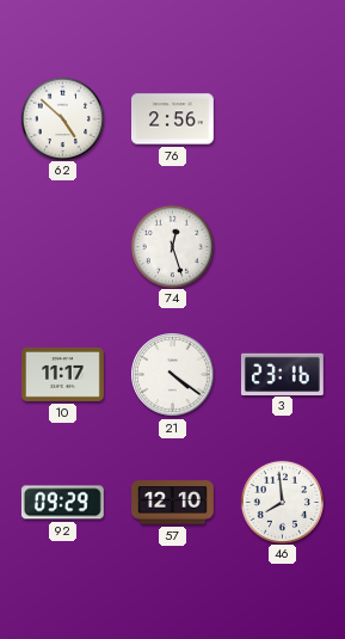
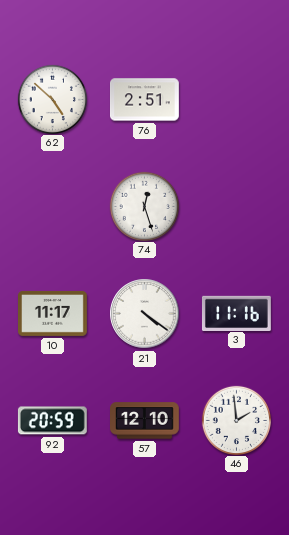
76: 2:56 -> 2:51
3: 23:16 -> 11:16
92: 09:29 -> 20:59
46: 7:59 -> 1:59
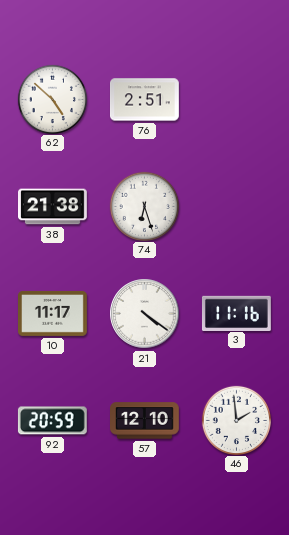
38: none -> 21:38
74: 12:27 -> 6:27
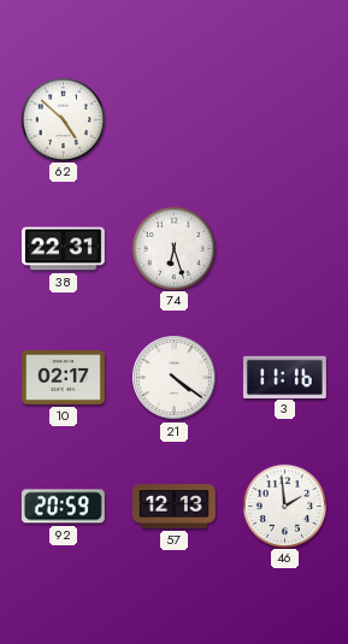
76: 2:51 -> none
38: 21:38 -> 22:31
10: 11:17 -> 02:17
57: 12:10 -> 12:13
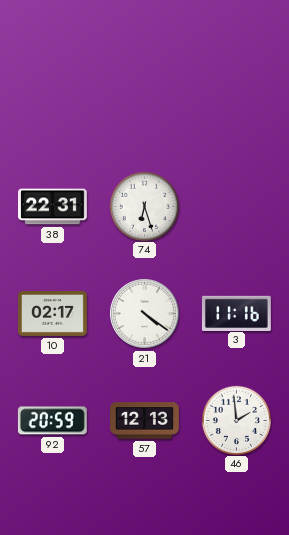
62: 4:52 -> none
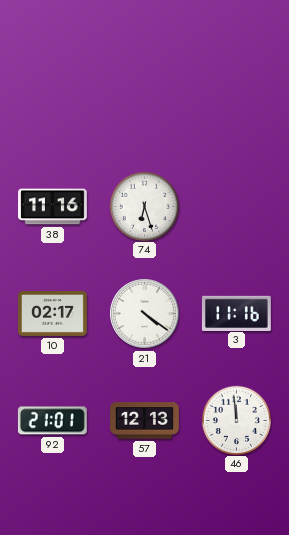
38: 22:31 -> 11:16
92: 20:59 -> 21:01
46: 1:59 -> 11:59
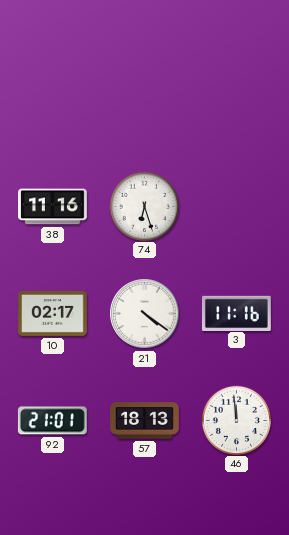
57: 12:13 -> 18:13
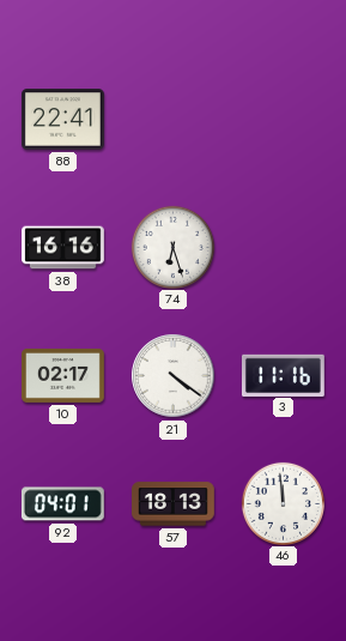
88: none -> 22:41
38: 11:16 -> 16:16
92: 21:01 -> 04:01
